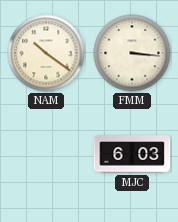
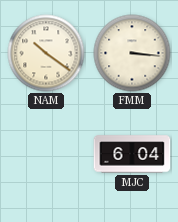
MJC: 6:03 -> 6:04
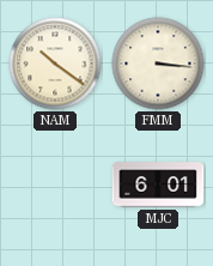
MJC: 6:04 -> 6:01
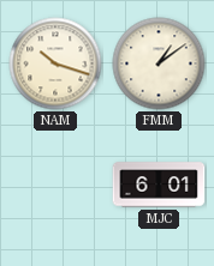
NAM: 10:21 -> 10:18
FMM: 3:16 -> 1:09
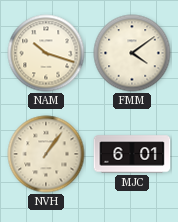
FMM: 1:09 -> 4:09
NVH: none -> 1:06
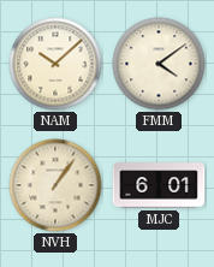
NAM: 10:18 -> 10:08
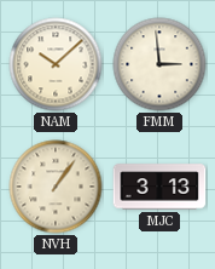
FMM: 4:09 -> 2:59
MJC: 6:01 -> 3:13
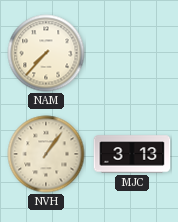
NAM: 10:08 -> 7:37
FMM: 2:59 -> none
